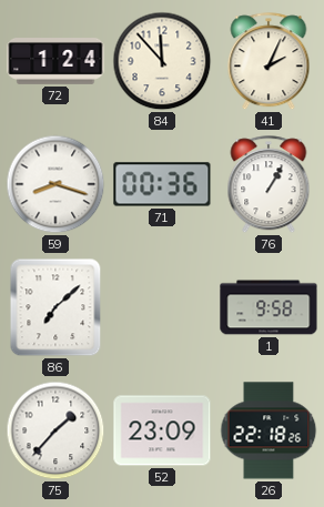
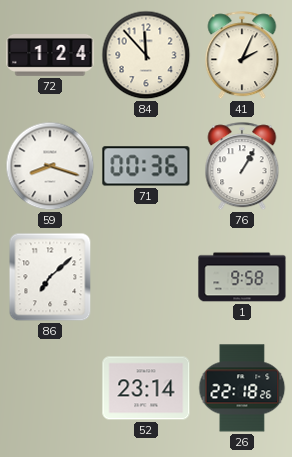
75: 1:37 -> none
52: 23:09 -> 23:14
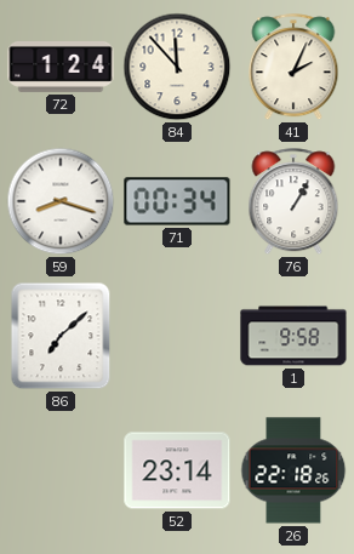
71: 00:36 -> 00:34
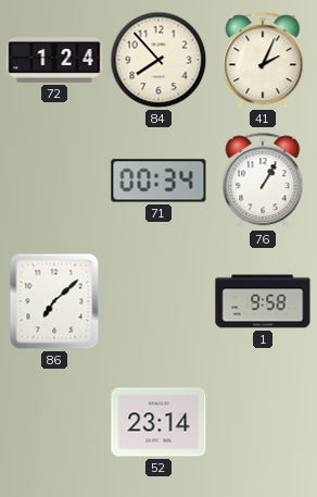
84: 11:53 -> 7:53
59: 8:18 -> none
26: 22:18 -> none
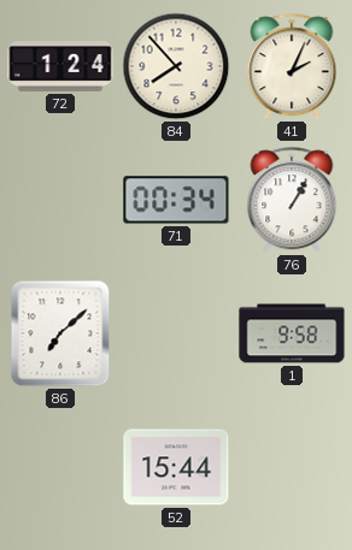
52: 23:14 -> 15:44
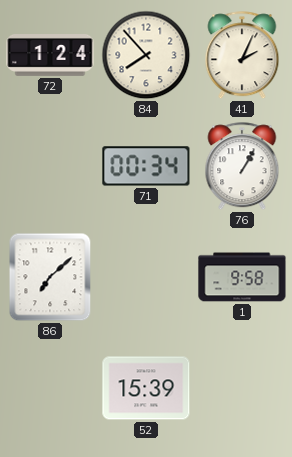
52: 15:44 -> 15:39
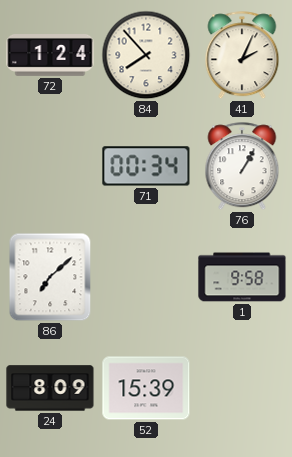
24: none -> 8:09
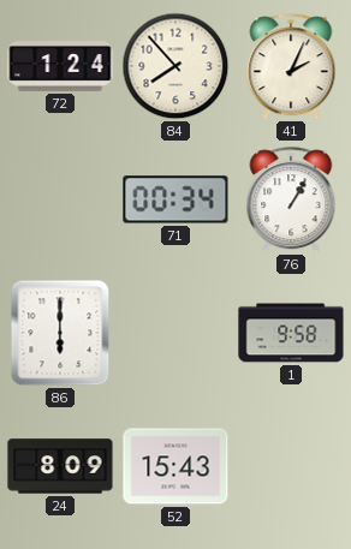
86: 7:08 -> 6:00
52: 15:39 -> 15:43
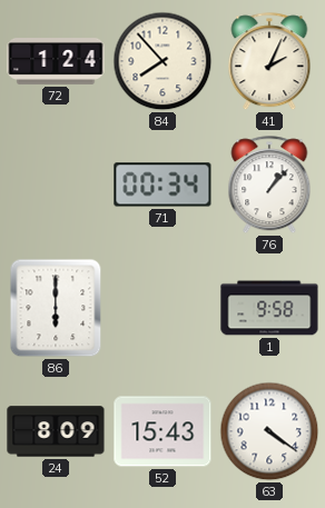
76: 1:05 -> 1:07
63: none -> 4:21
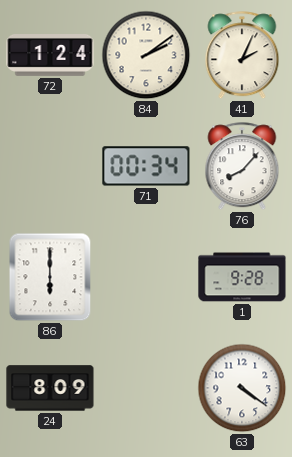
84: 7:53 -> 2:09
76: 1:07 -> 8:07
1: 9:58 -> 9:28
52: 15:43 -> none
